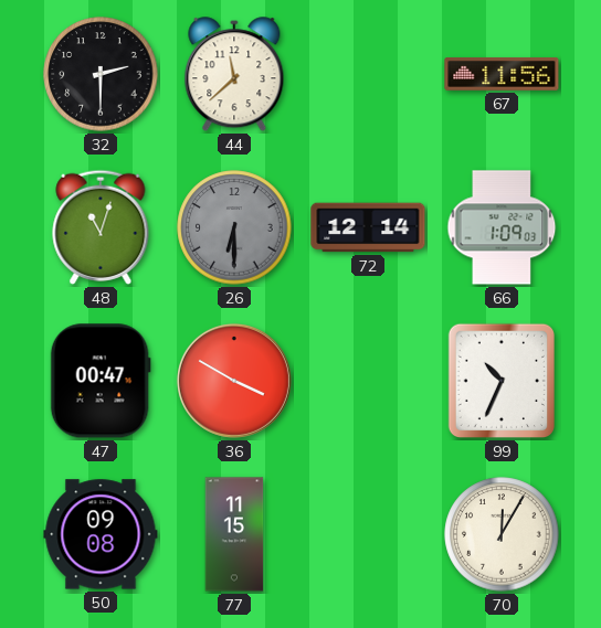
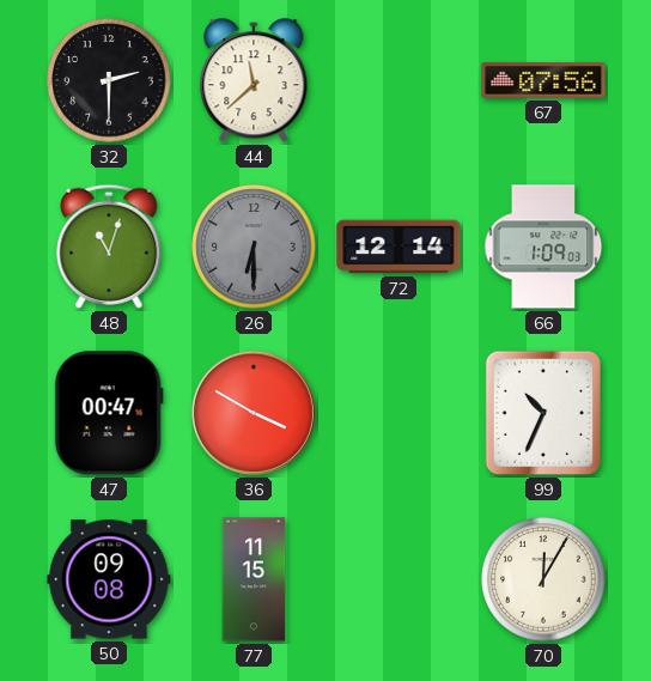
67: 11:56 -> 07:56
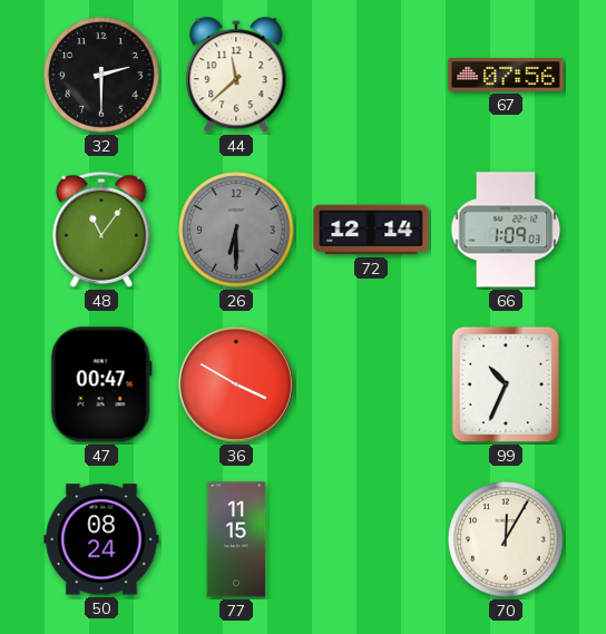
48: 11:03 -> 11:06
50: 09:08 -> 08:24
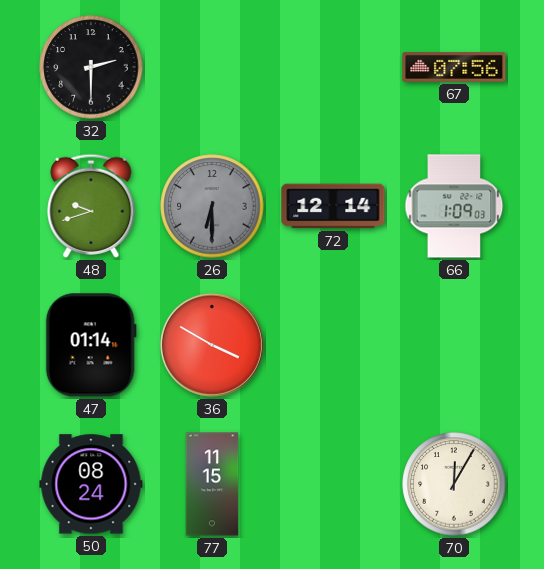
44: 11:38 -> none
48: 11:06 -> 9:42
47: 00:47 -> 01:14
99: 10:34 -> none
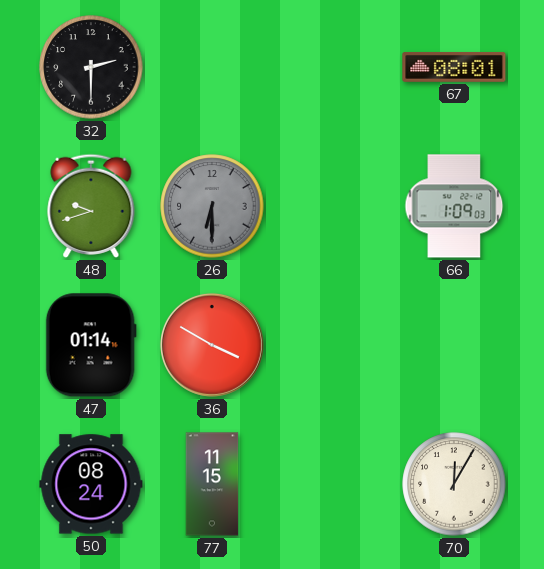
67: 07:56 -> 08:01
72: 12:14 -> none
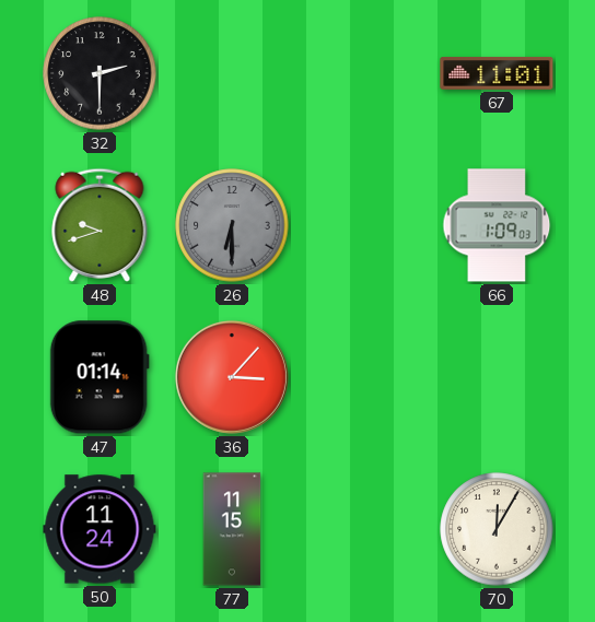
67: 08:01 -> 11:01
36: 3:50 -> 3:07
50: 08:24 -> 11:24
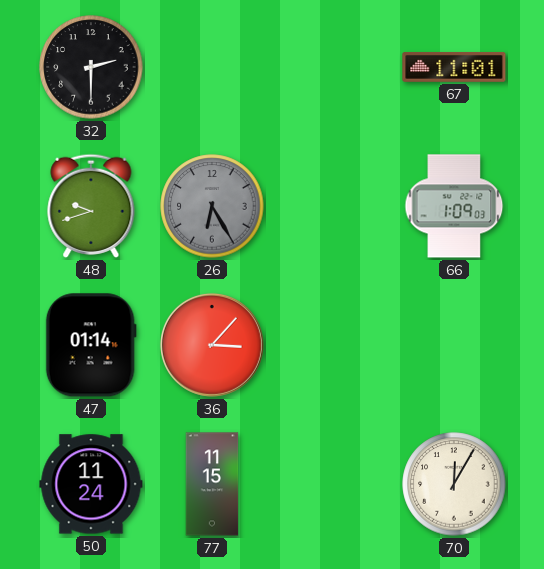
26: 6:30 -> 6:25
